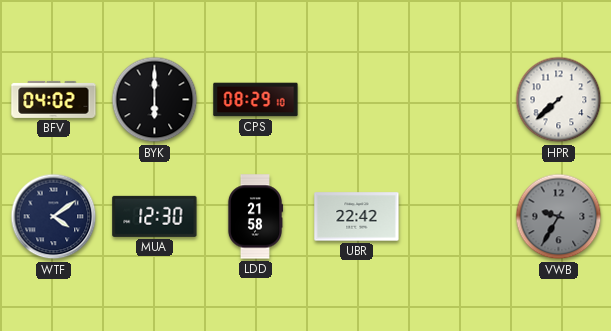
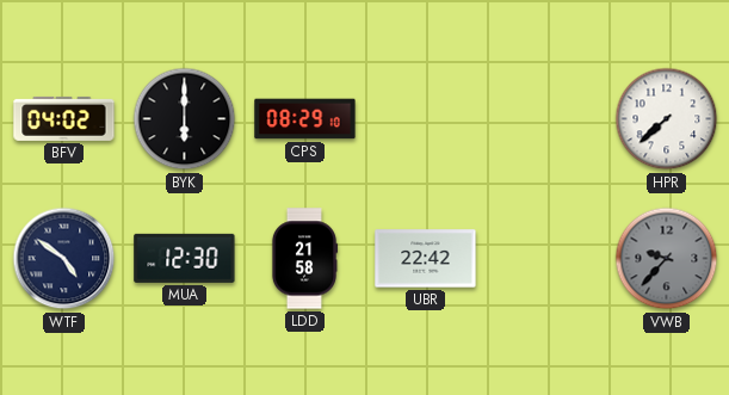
WTF: 4:09 -> 4:51
VWB: 9:35 -> 9:37
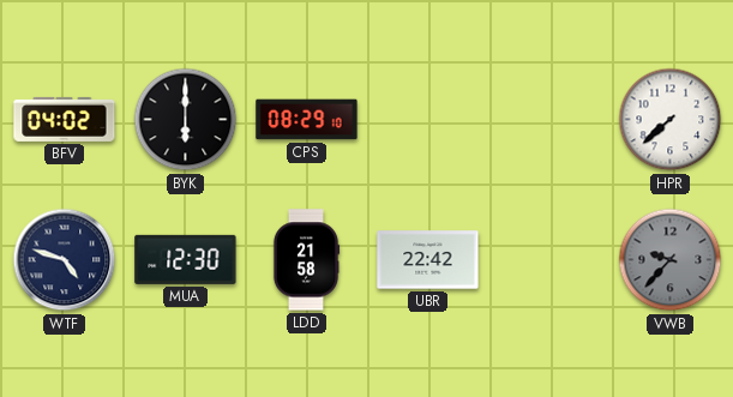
WTF: 4:51 -> 4:48
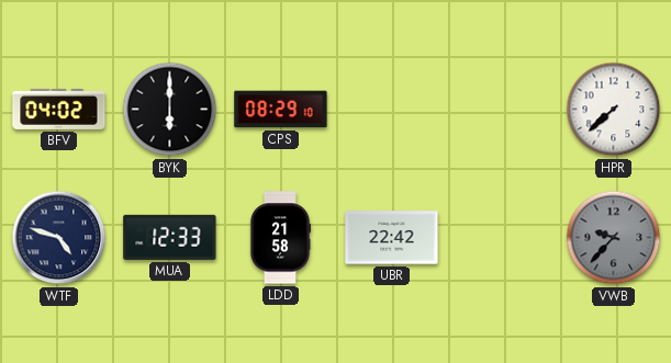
MUA: 12:30 -> 12:33
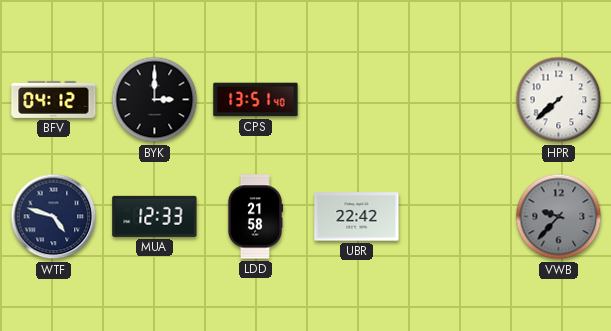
BFV: 04:02 -> 04:12
BYK: 6:00 -> 3:00
CPS: 08:29 -> 13:51
